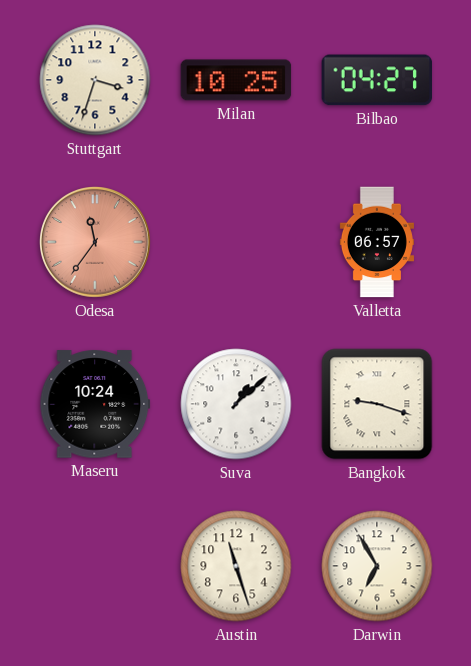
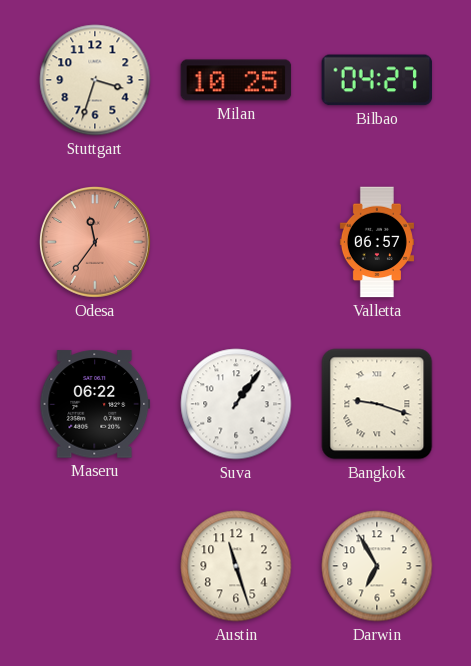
Maseru: 10:24 -> 06:22
Suva: 1:08 -> 1:06
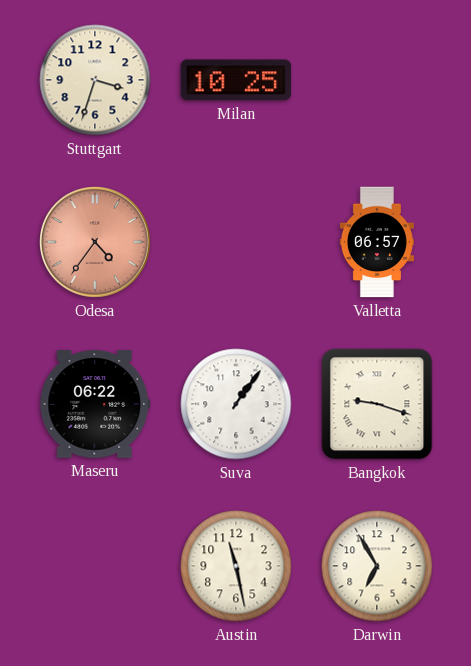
Bilbao: 04:27 -> none
Odesa: 11:36 -> 4:36
Austin: 11:27 -> 11:28
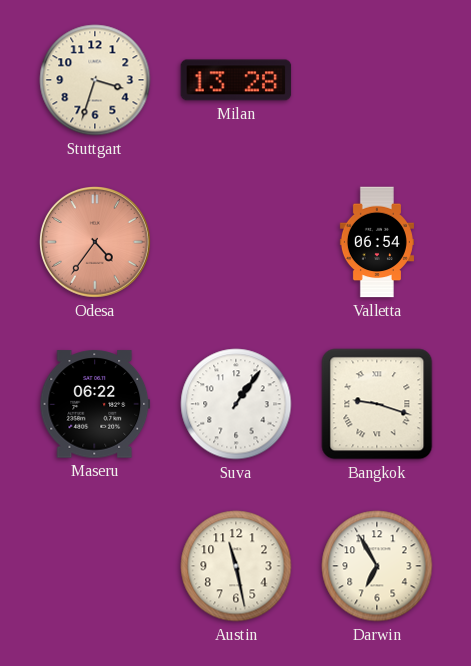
Milan: 10:25 -> 13:28
Valletta: 06:57 -> 06:54
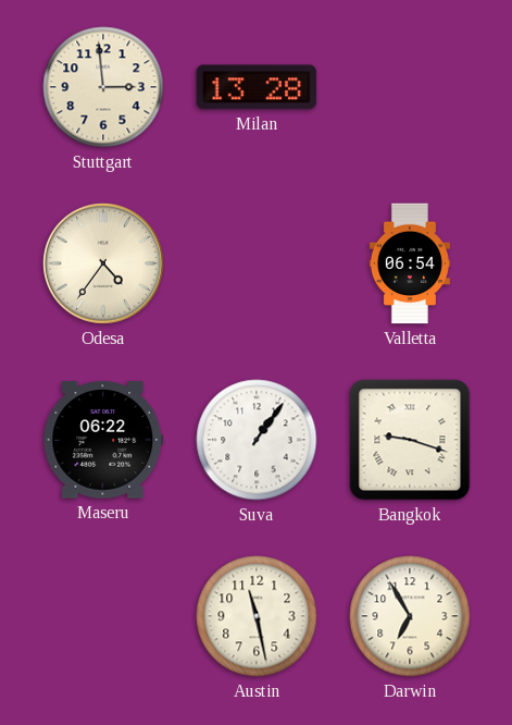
Stuttgart: 3:33 -> 2:59
Odesa dial: salmon -> cream
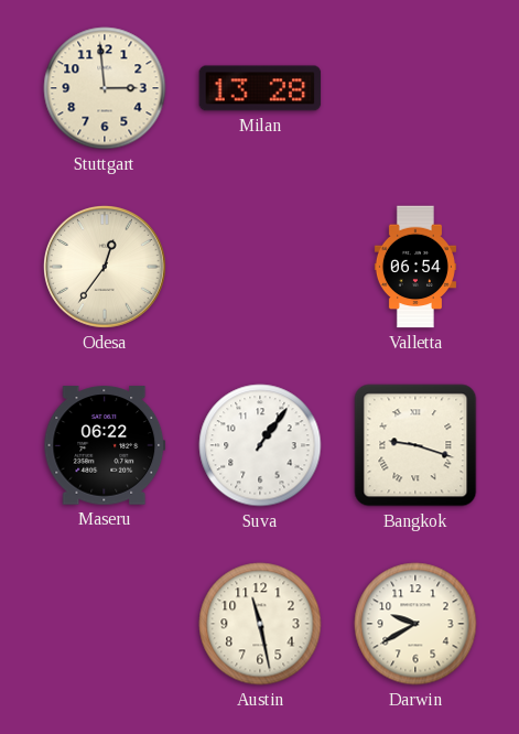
Odesa: 4:36 -> 12:36
Darwin: 6:55 -> 9:40
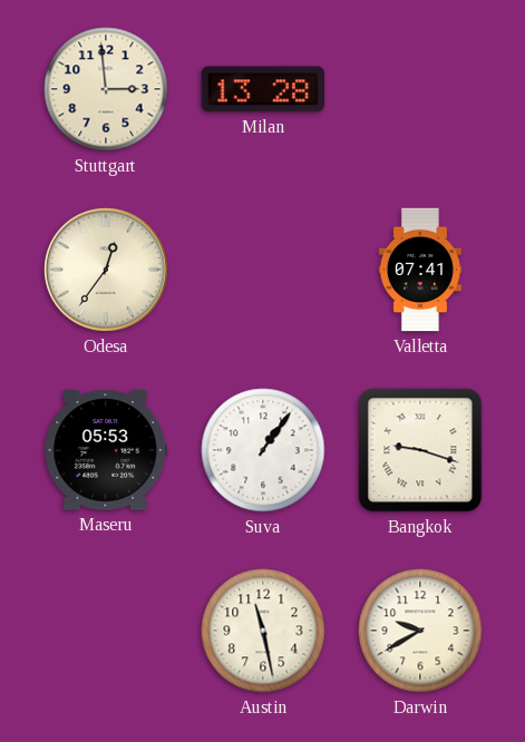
Valletta: 06:54 -> 07:41
Maseru: 06:22 -> 05:53
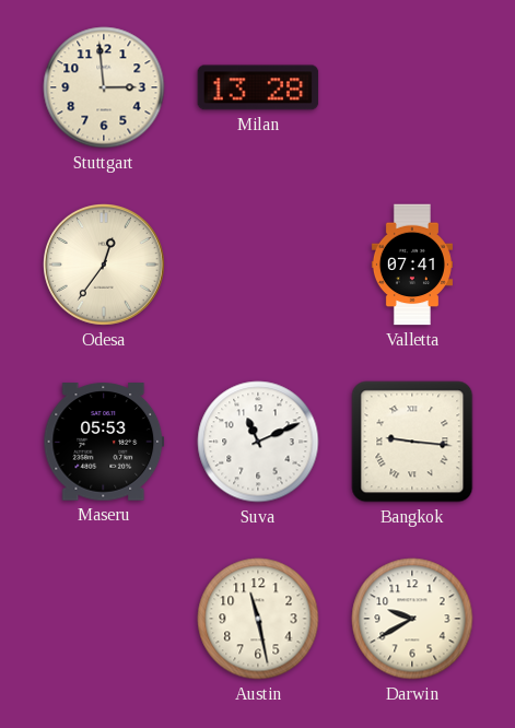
Suva: 1:06 -> 11:11
Bangkok: 9:18 -> 9:16
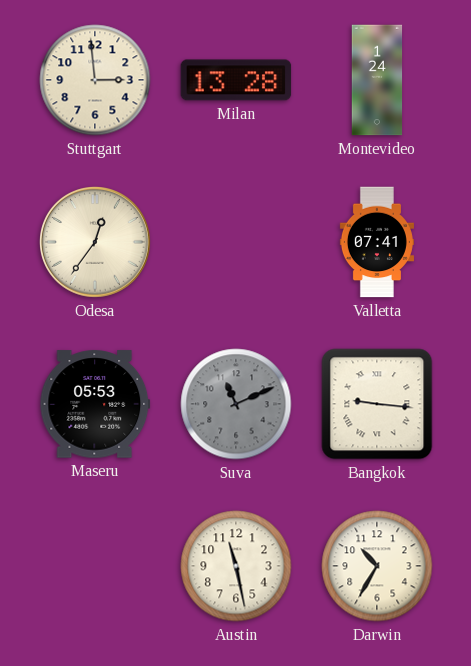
Montevideo: none -> 1:24
Suva dial: white -> grey
Darwin: 9:40 -> 10:35
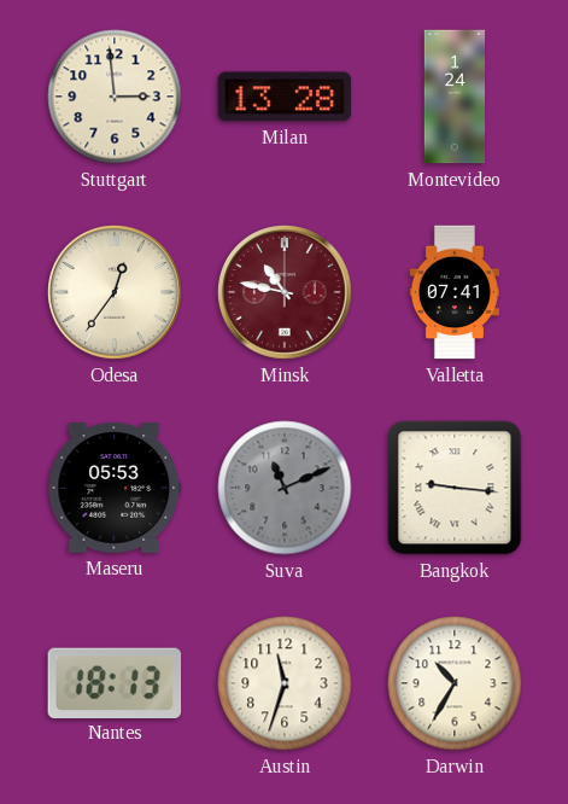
Minsk: none -> 10:47
Nantes: none -> 18:13
Austin: 11:28 -> 11:33
